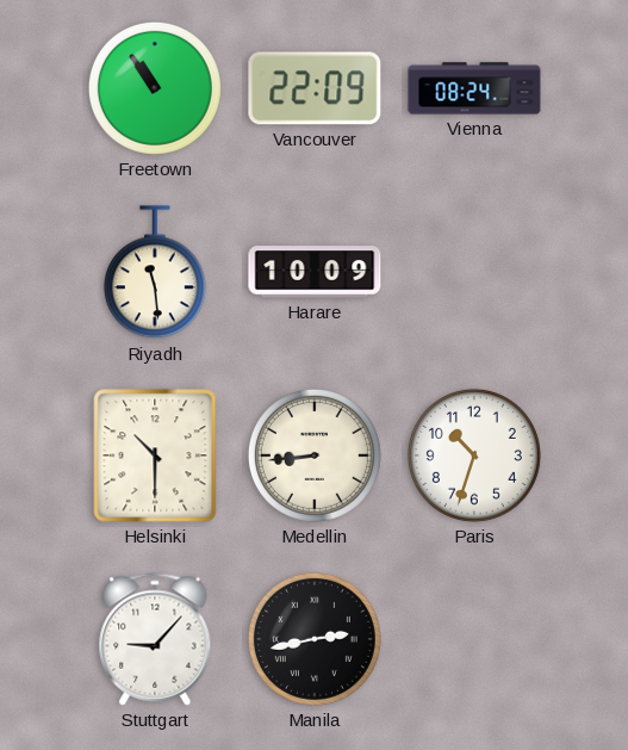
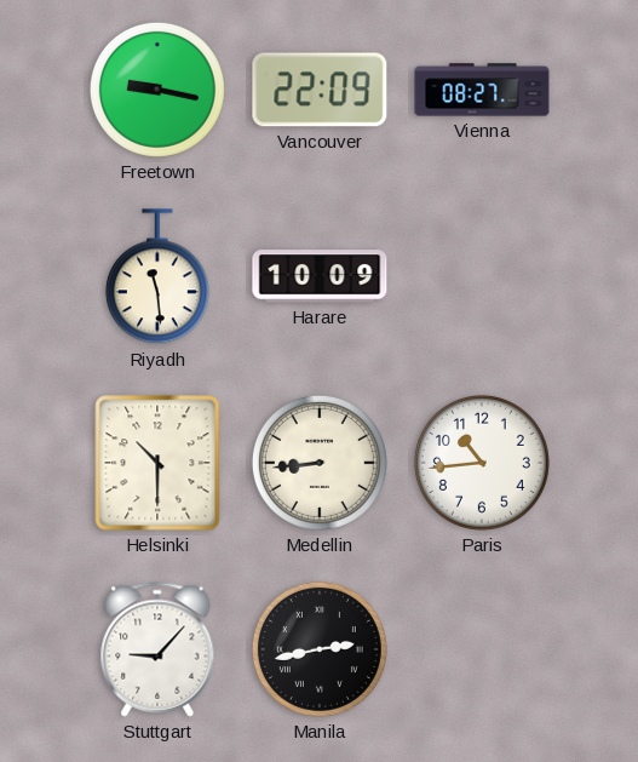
Freetown: 10:54 -> 9:17
Vienna: 08:24 -> 08:27
Paris: 10:33 -> 10:44
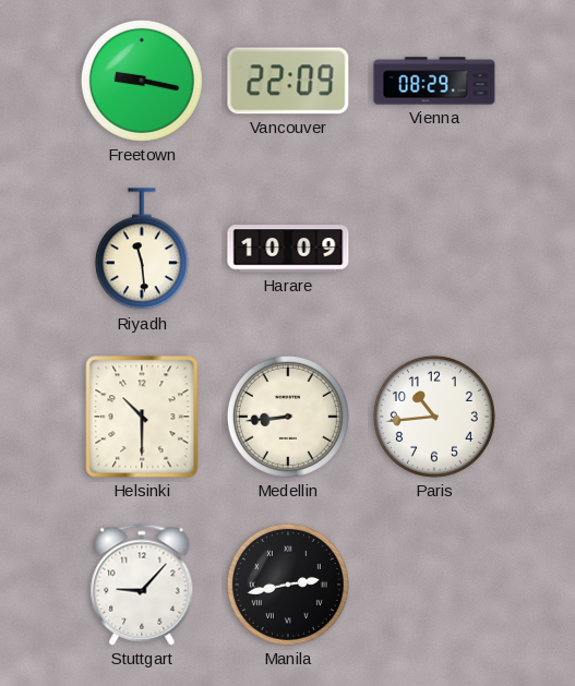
Vienna: 08:27 -> 08:29
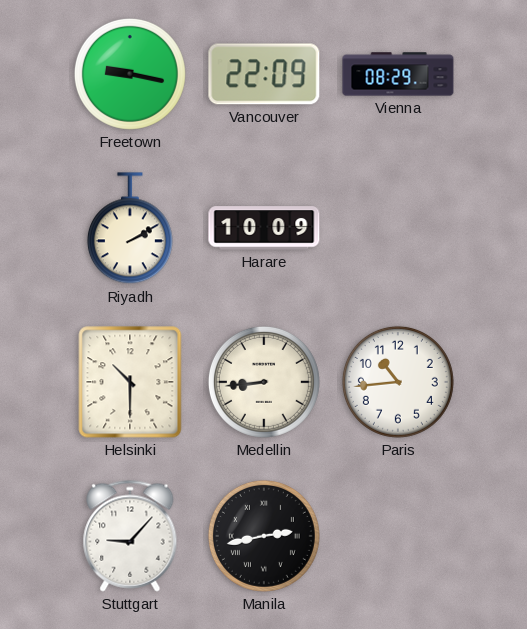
Riyadh: 11:29 -> 2:10
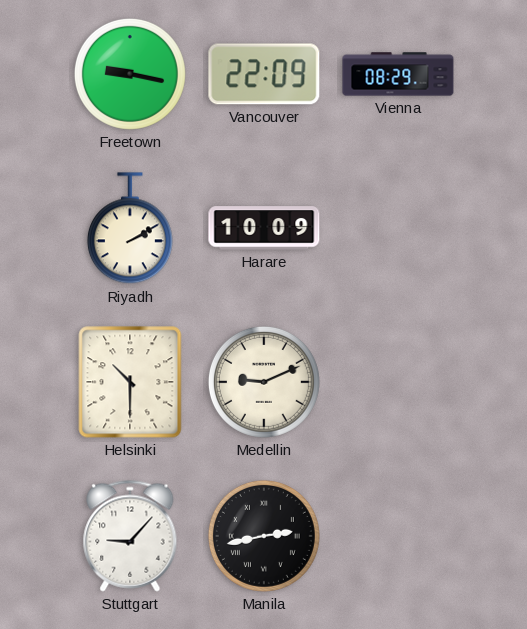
Medellin: 8:44 -> 9:11
Paris: 10:44 -> none
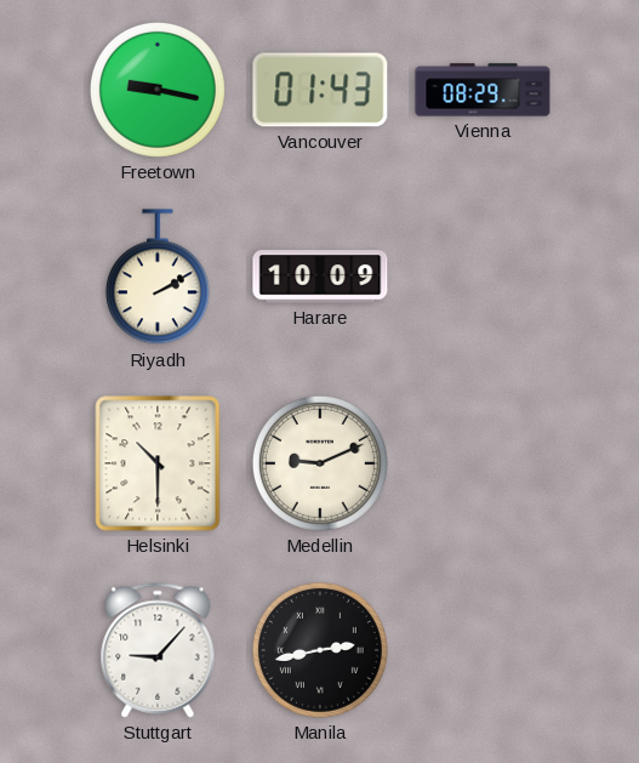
Vancouver: 22:09 -> 01:43
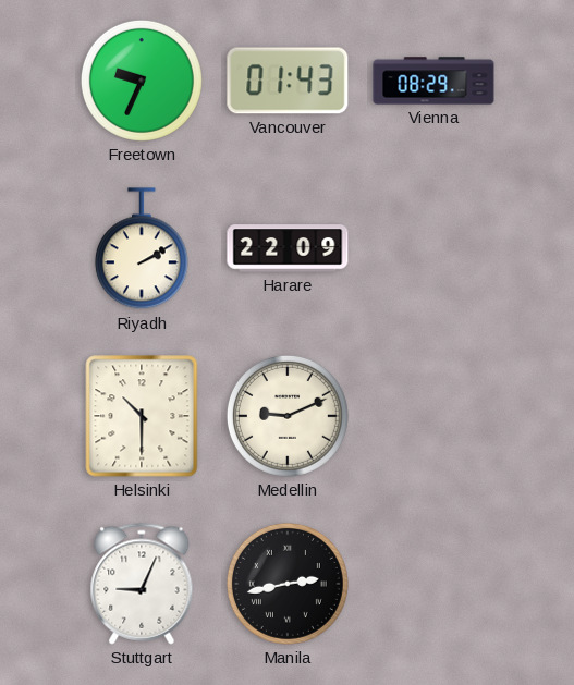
Freetown: 9:17 -> 9:34
Harare: 10:09 -> 22:09
Stuttgart: 9:07 -> 9:04
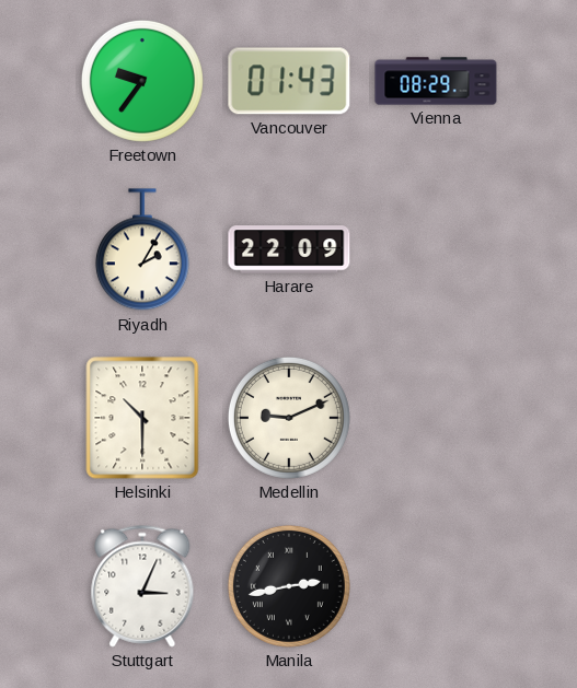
Freetown: 9:34 -> 9:36
Riyadh: 2:10 -> 2:05
Stuttgart: 9:04 -> 3:04
